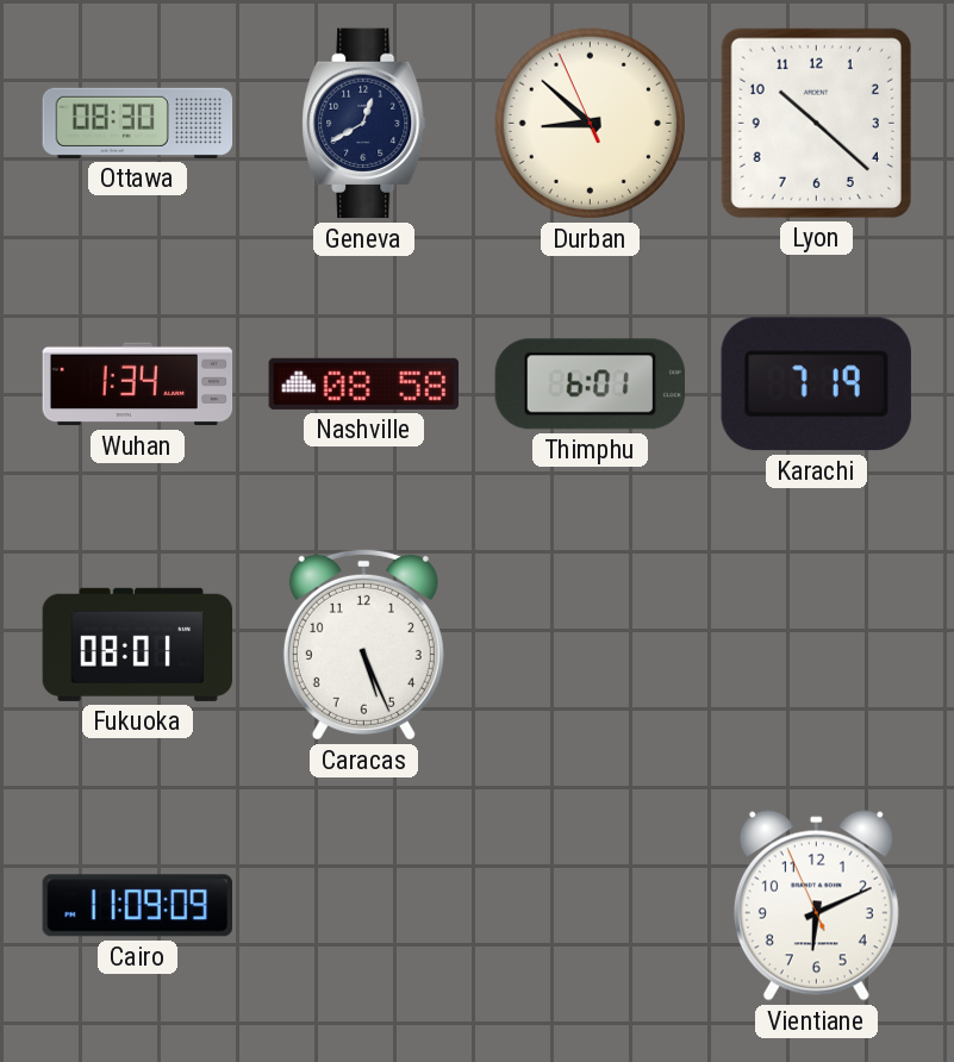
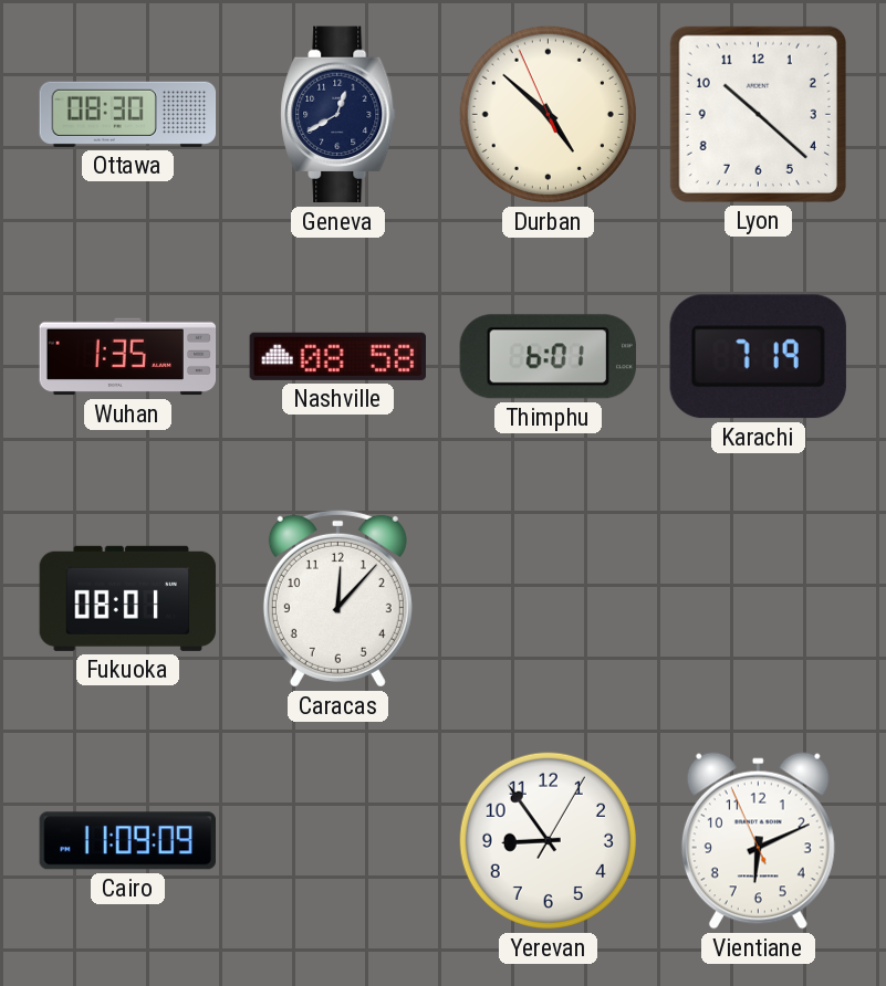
Durban: 8:51 -> 4:51
Wuhan: 1:34 -> 1:35
Caracas: 5:26 -> 12:07
Yerevan: none -> 8:54
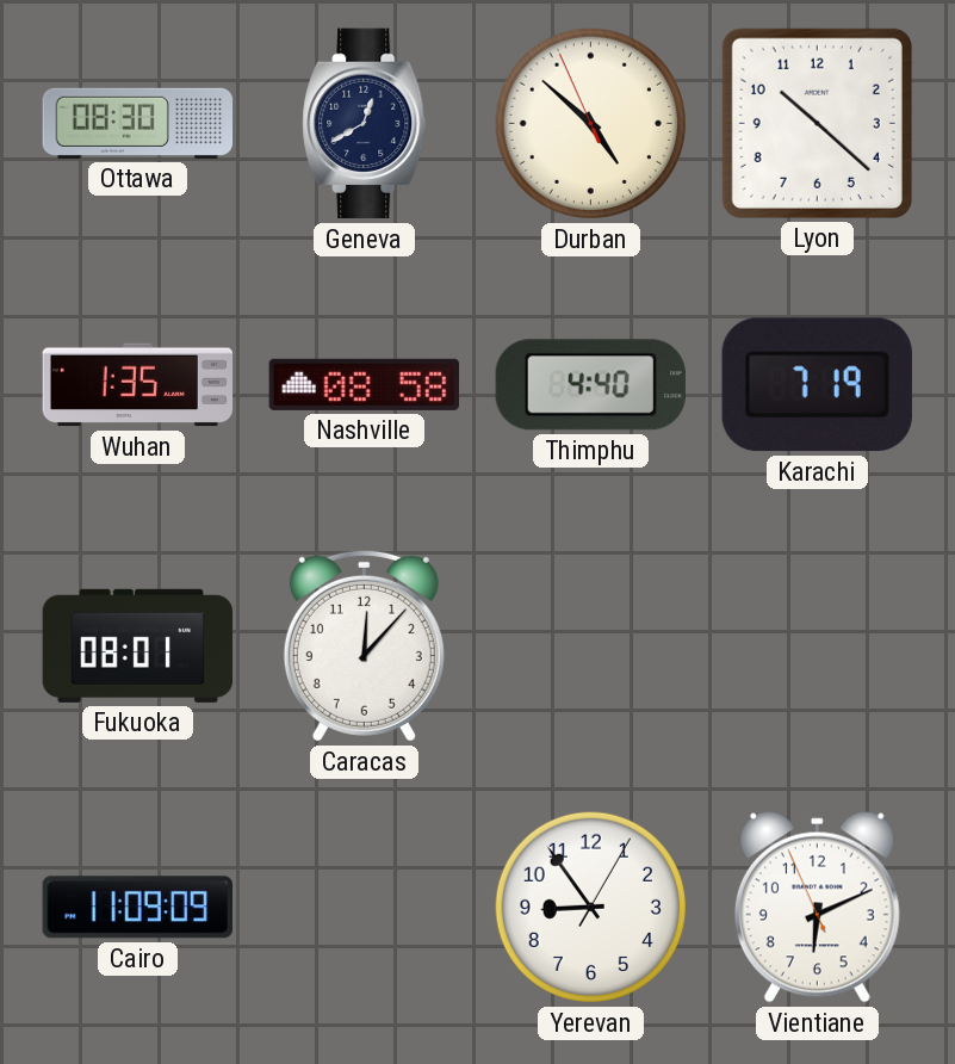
Thimphu: 6:01 -> 4:40
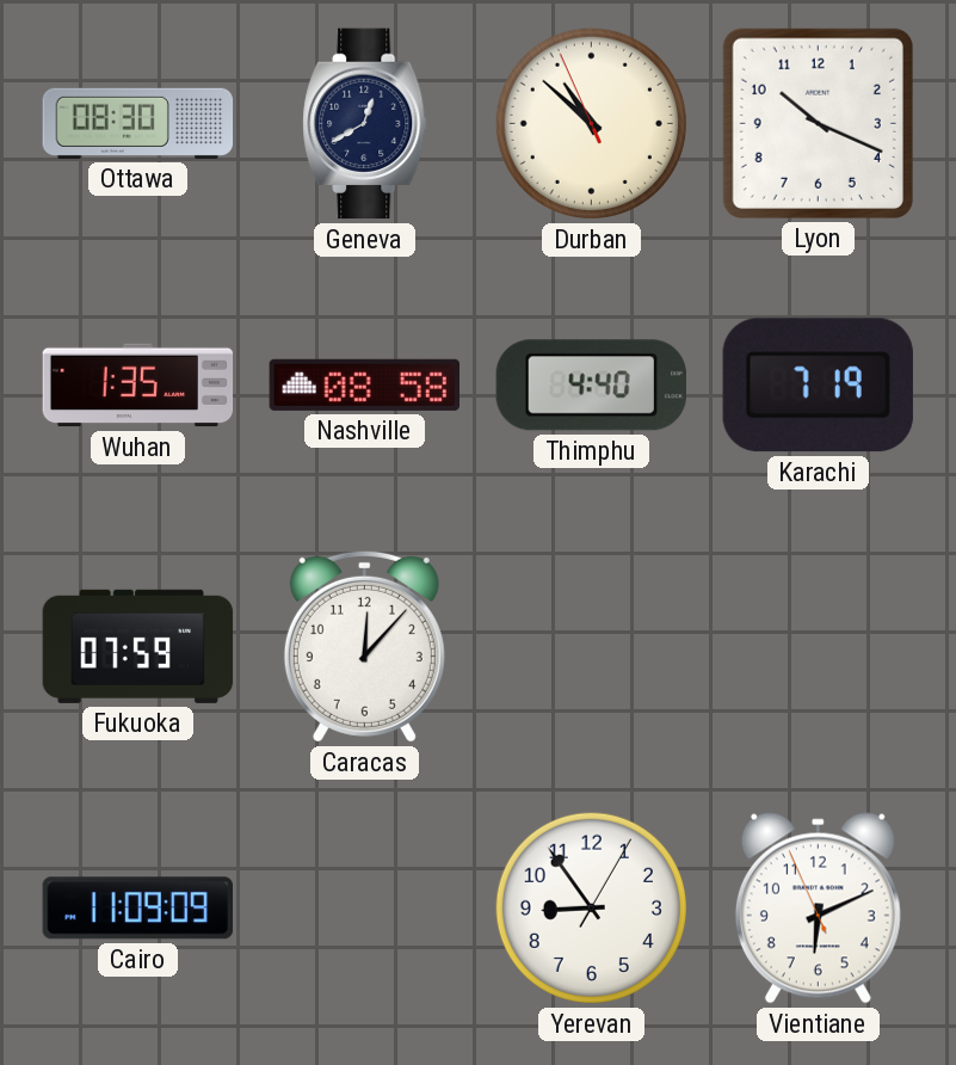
Durban: 4:51 -> 10:51
Lyon: 10:22 -> 10:19
Fukuoka: 08:01 -> 07:59
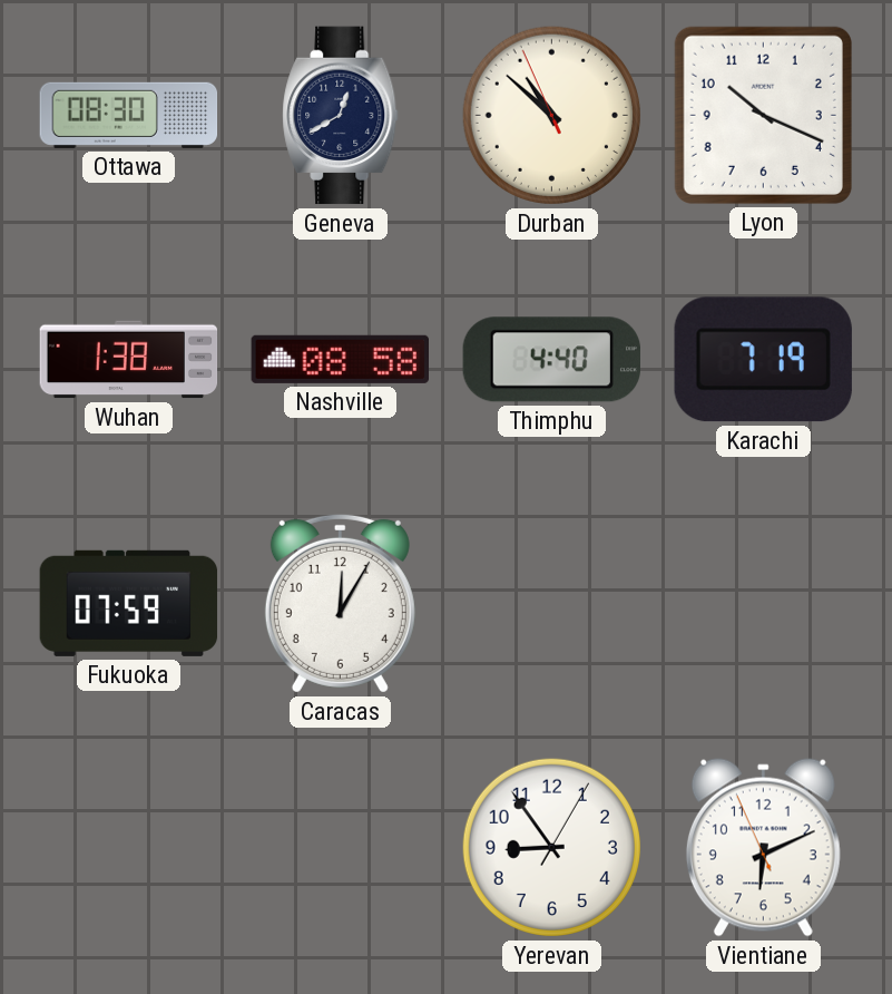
Wuhan: 1:35 -> 1:38
Caracas: 12:07 -> 12:05
Cairo: 11:09 -> none
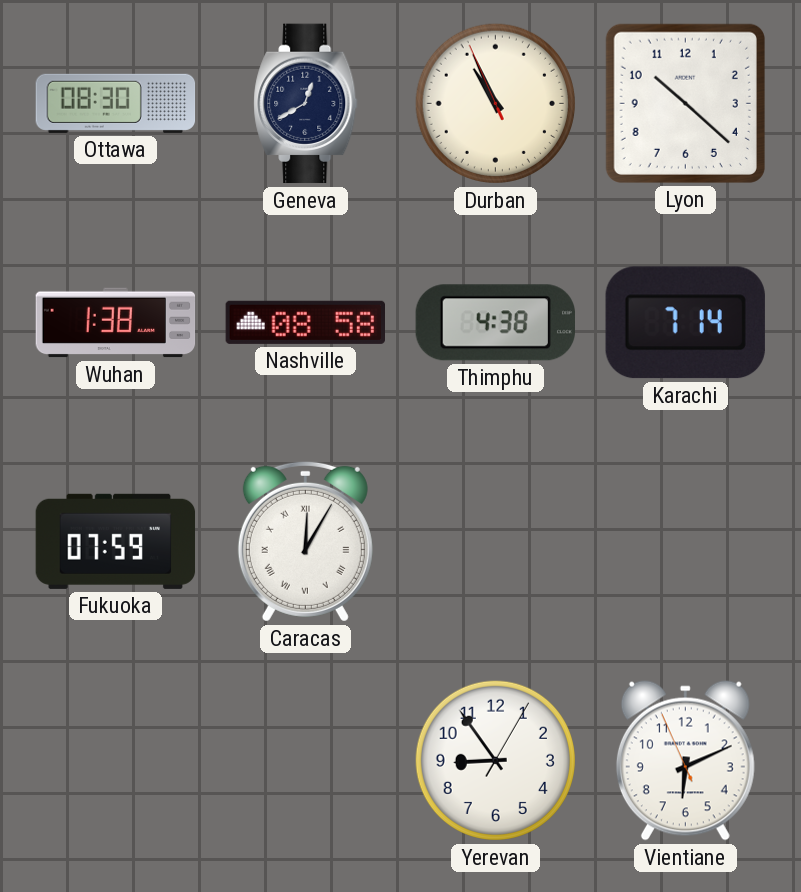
Durban: 10:51 -> 10:55
Lyon: 10:19 -> 10:22
Thimphu: 4:40 -> 4:38
Karachi: 7:19 -> 7:14
Caracas numerals: Arabic -> Roman
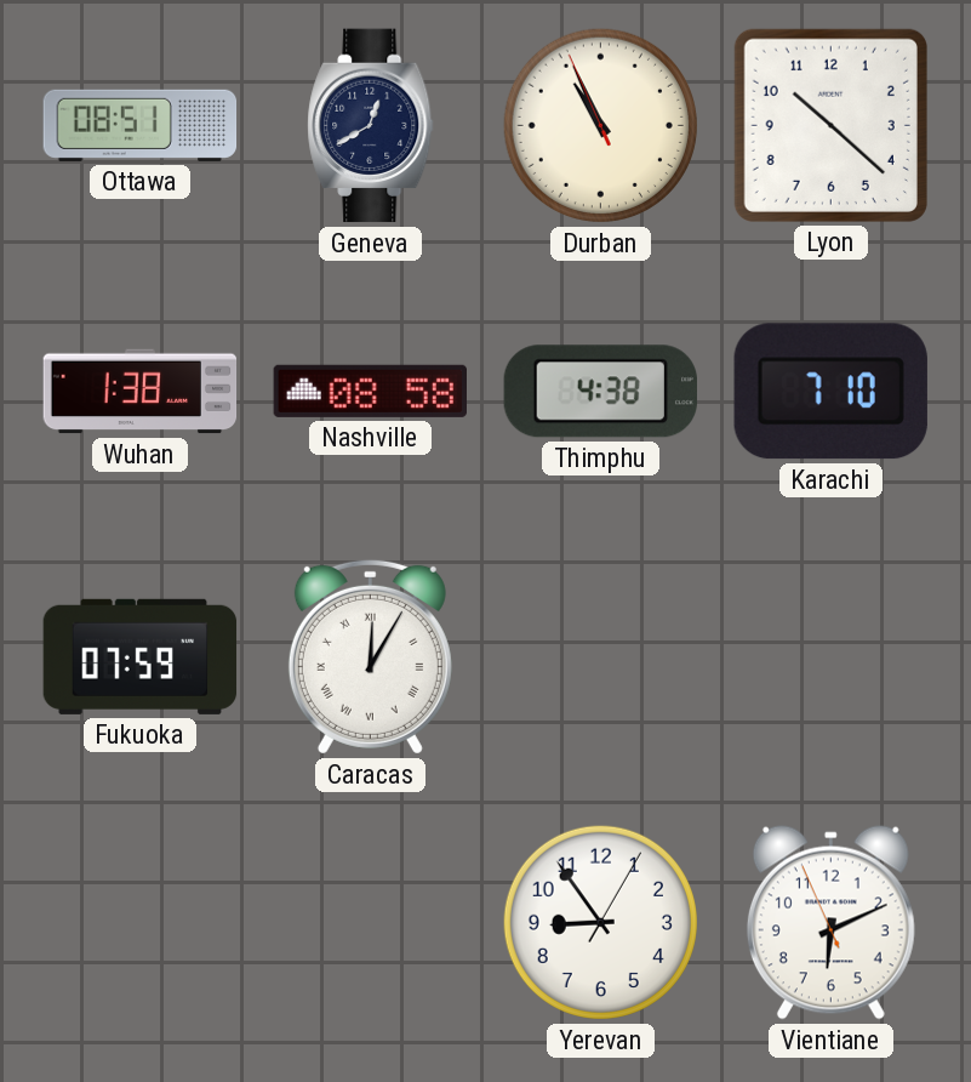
Ottawa: 08:30 -> 08:51
Karachi: 7:14 -> 7:10
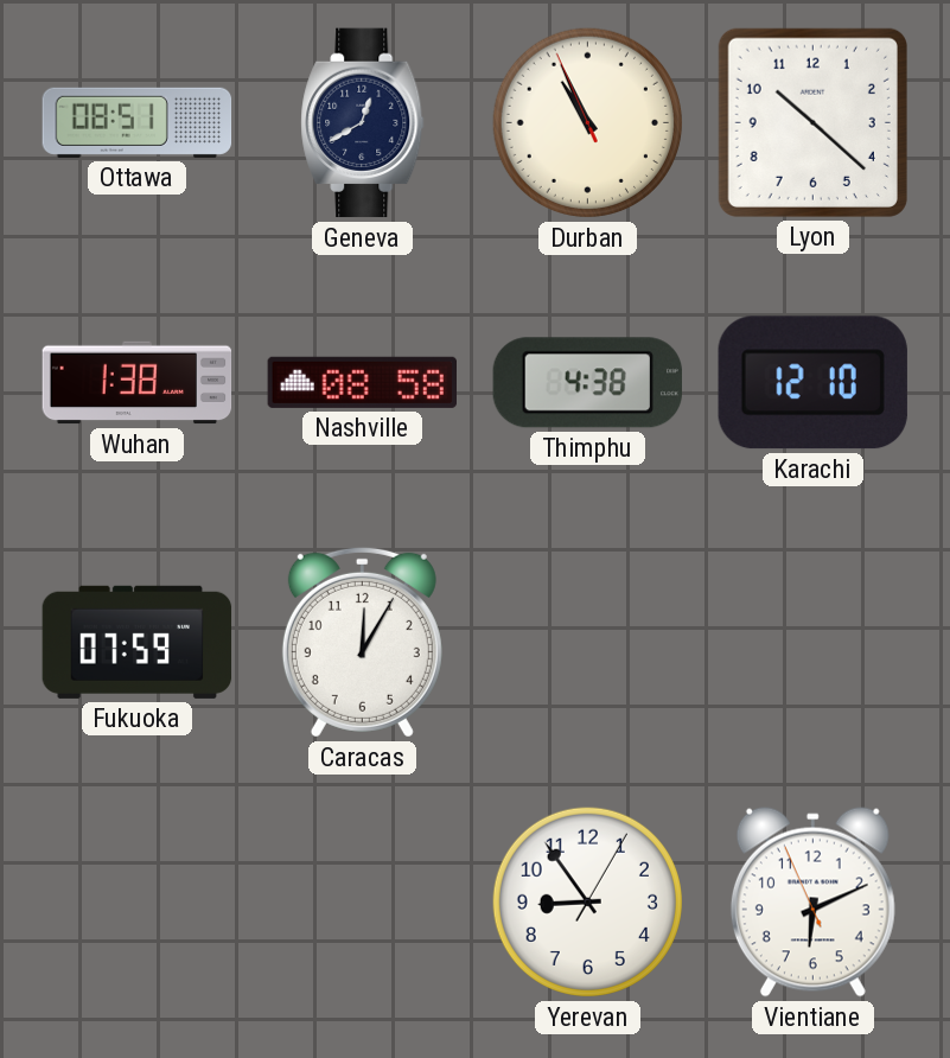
Karachi: 7:10 -> 12:10
Caracas numerals: Roman -> Arabic
